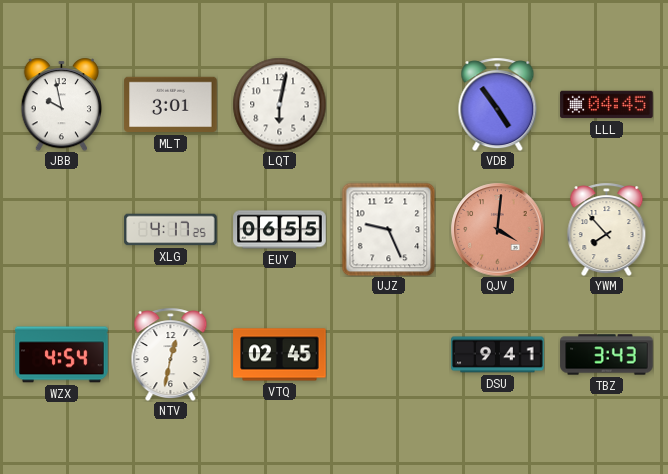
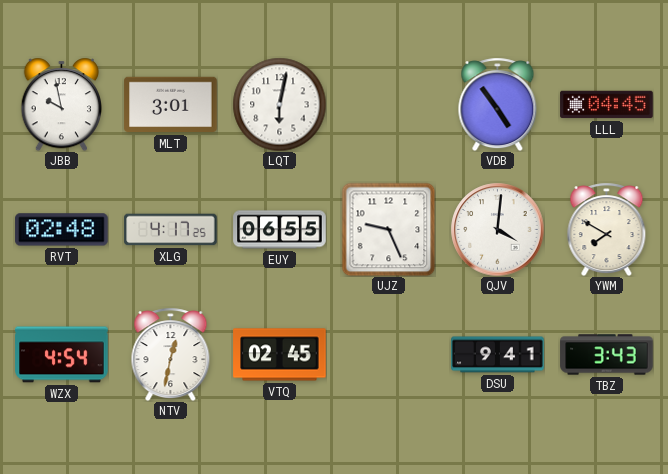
RVT: none -> 02:48
QJV dial: salmon -> white
YWM: 7:53 -> 7:50
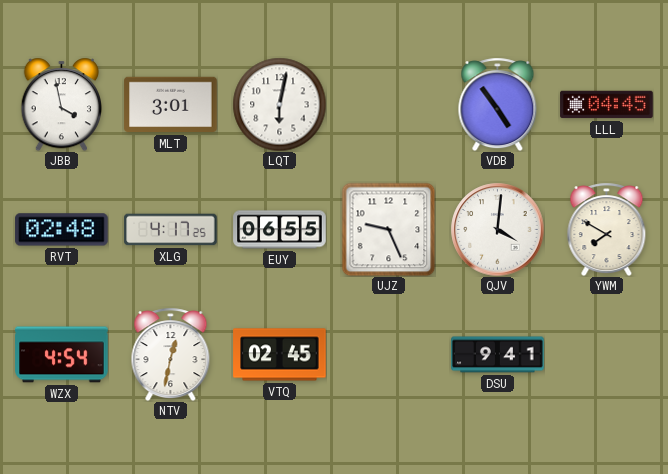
JBB: 9:58 -> 3:58
TBZ: 3:43 -> none
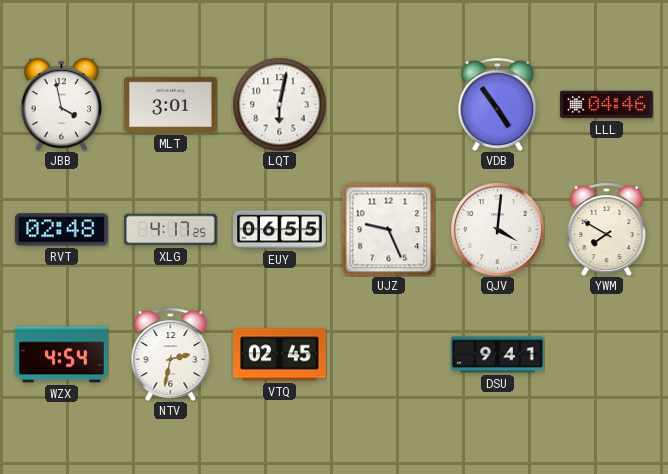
LLL: 04:45 -> 04:46
NTV: 12:32 -> 2:32
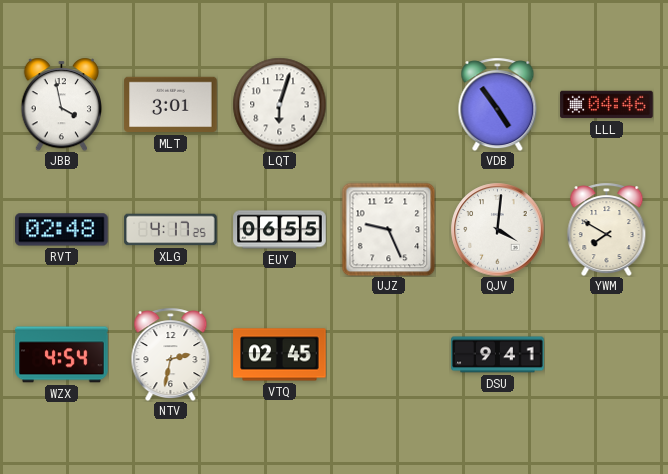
LQT: 6:02 -> 6:03
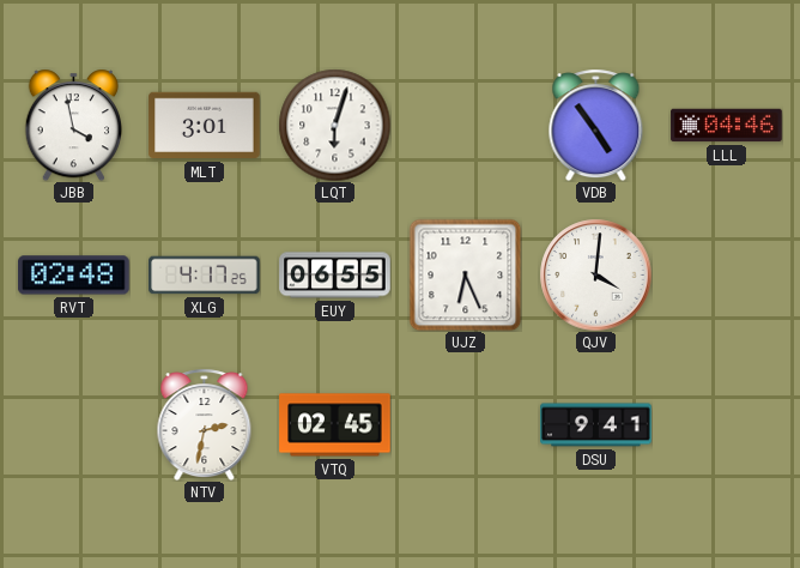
UJZ: 9:26 -> 6:26
YWM: 7:50 -> none
WZX: 4:54 -> none
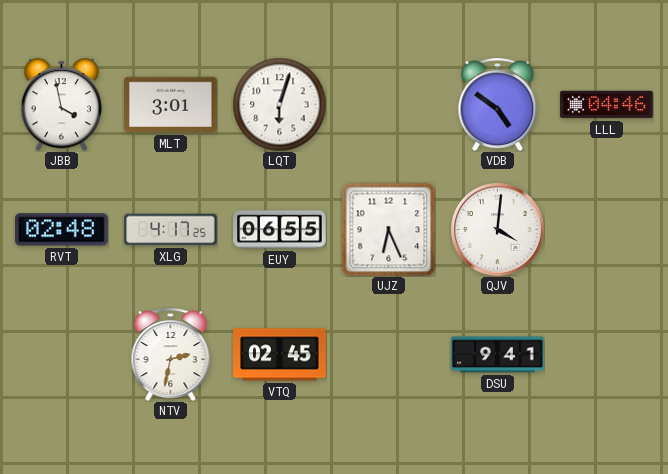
VDB: 4:54 -> 4:51
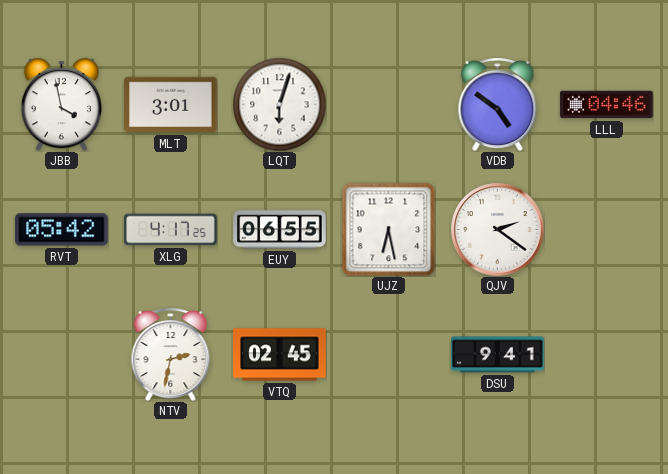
RVT: 02:48 -> 05:42
UJZ: 6:26 -> 6:28
QJV: 4:01 -> 2:21
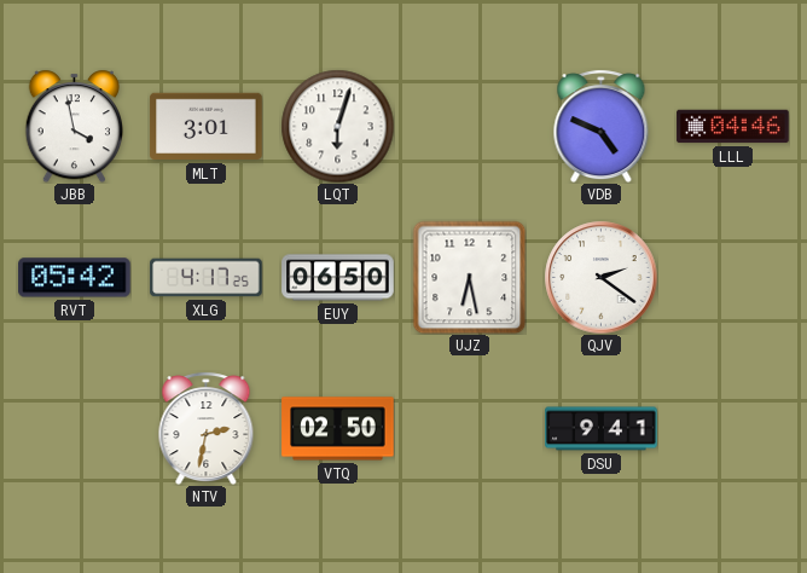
VDB: 4:51 -> 4:49
EUY: 06:55 -> 06:50
VTQ: 02:45 -> 02:50
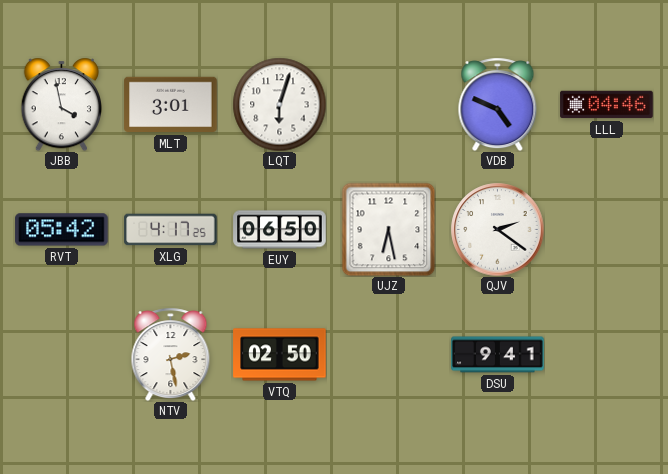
NTV: 2:32 -> 2:28
